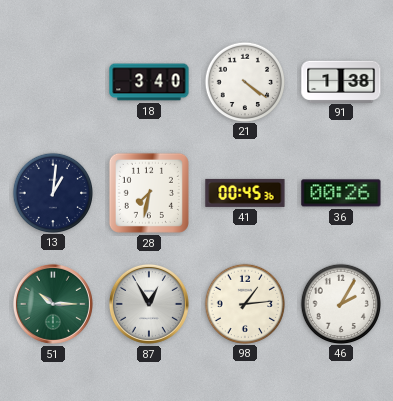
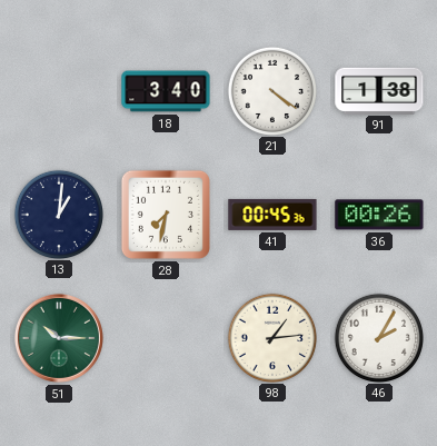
87: 12:55 -> none
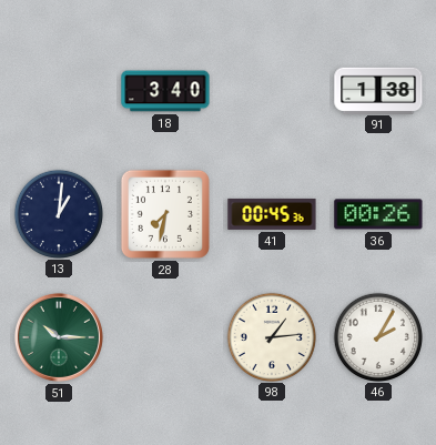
21: 4:21 -> none
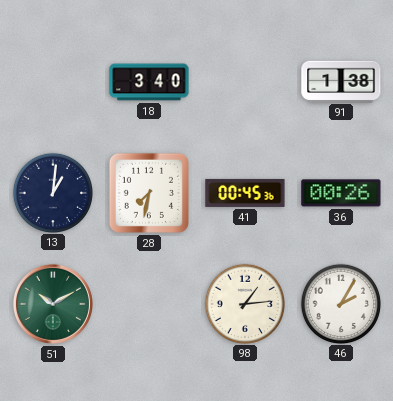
51: 10:15 -> 10:10
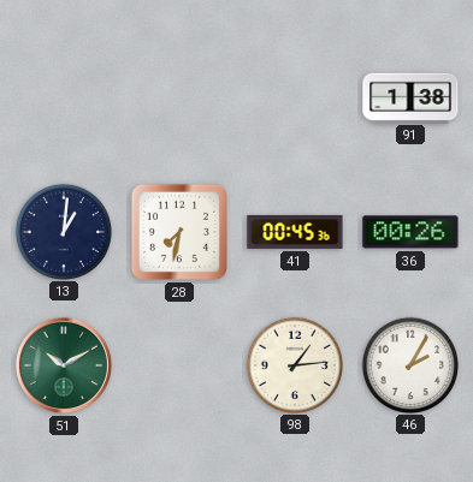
18: 3:40 -> none
